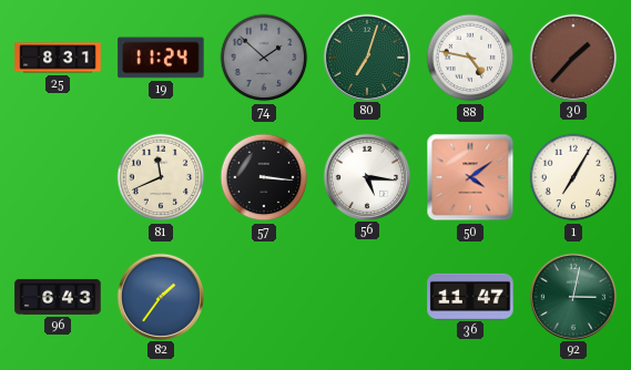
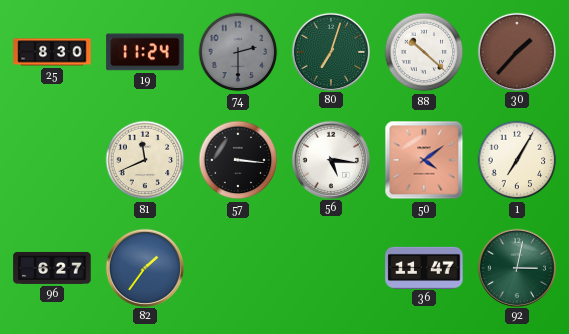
25: 8:31 -> 8:30
74: 1:52 -> 2:30
88: 4:47 -> 10:22
96: 6:43 -> 6:27
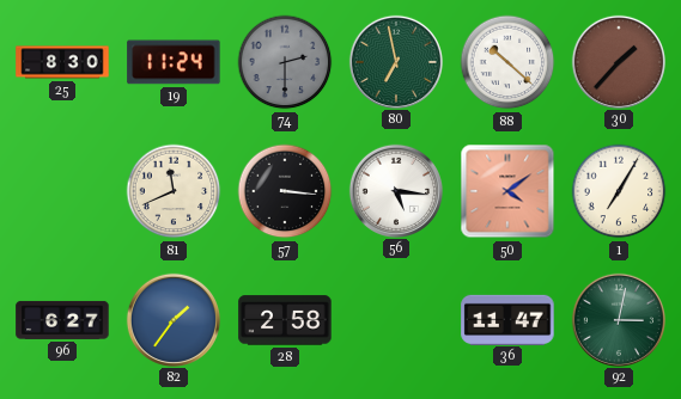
80: 7:03 -> 6:58
28: none -> 2:58
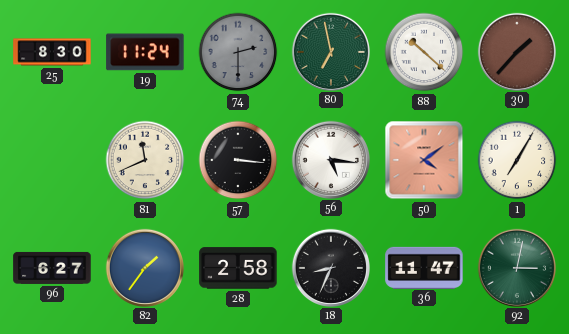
18: none -> 8:34
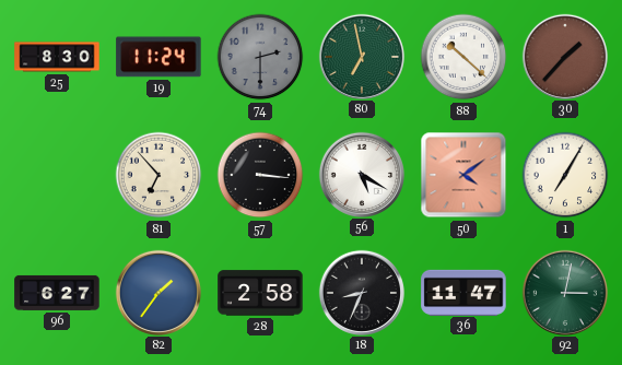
81: 11:41 -> 6:53
56: 5:16 -> 5:20
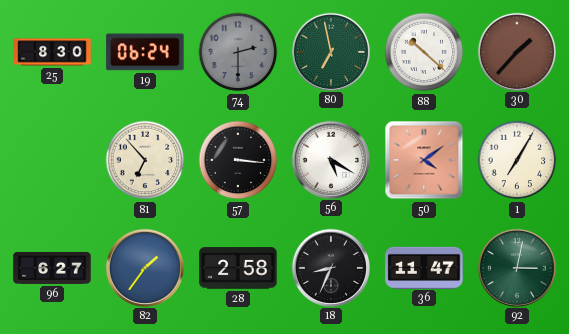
19: 11:24 -> 06:24
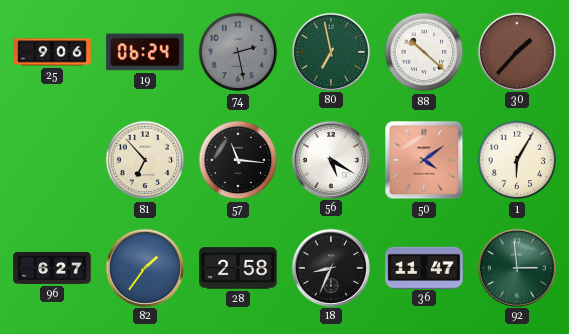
25: 8:30 -> 9:06
74: 2:30 -> 2:28
57: 3:16 -> 11:16
1: 7:05 -> 6:05
92: 3:02 -> 2:59
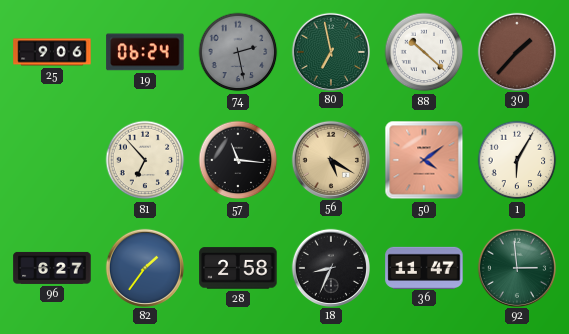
56 dial: white -> champagne
